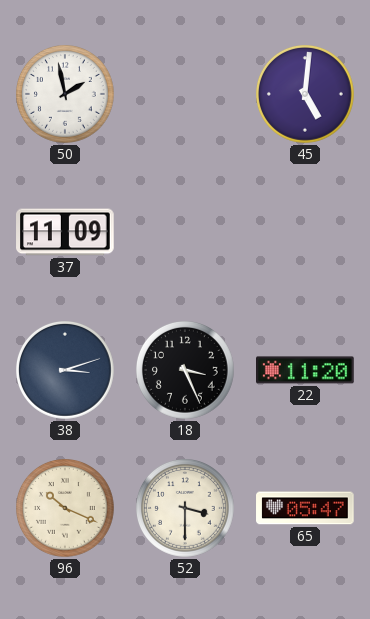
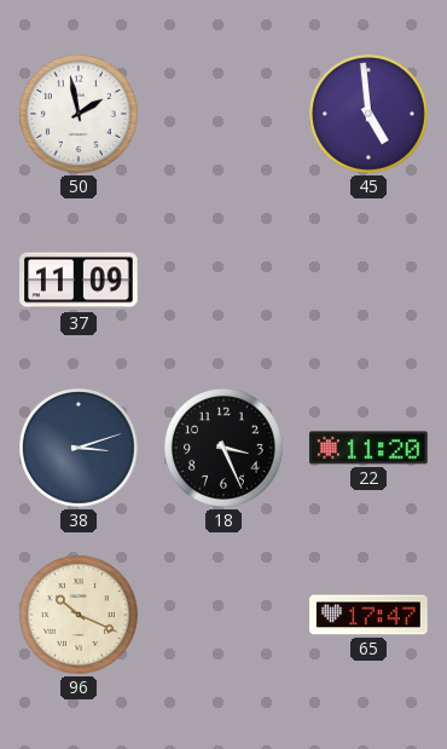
45: 5:01 -> 4:59
52: 3:30 -> none
65: 05:47 -> 17:47
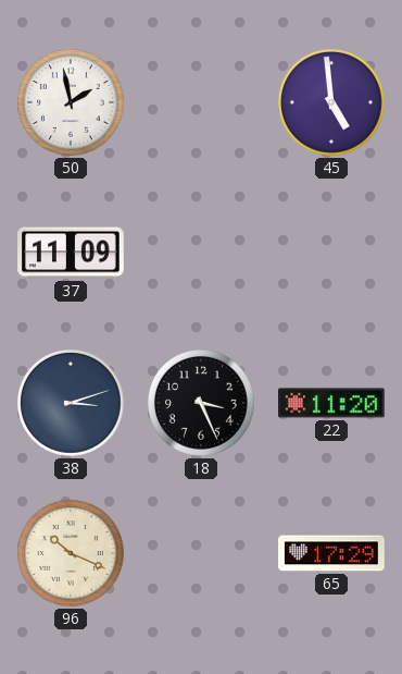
65: 17:47 -> 17:29
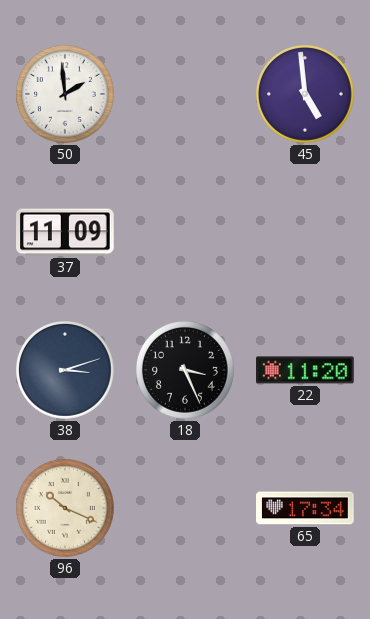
50: 1:58 -> 1:59
65: 17:29 -> 17:34
